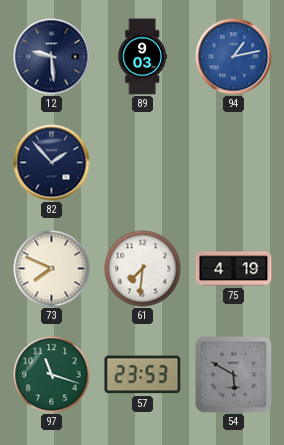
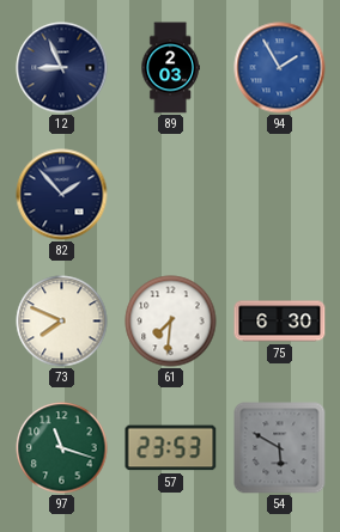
12: 9:29 -> 8:56
89: 9:03 -> 2:03
94: 1:13 -> 1:55
75: 4:19 -> 6:30
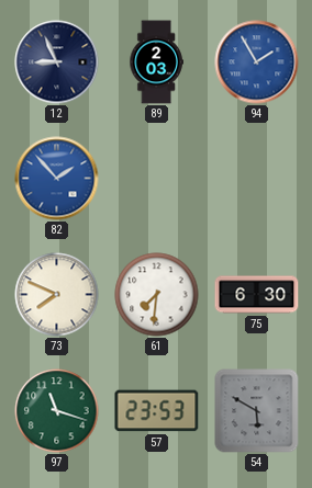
82 dial: navy -> blue
